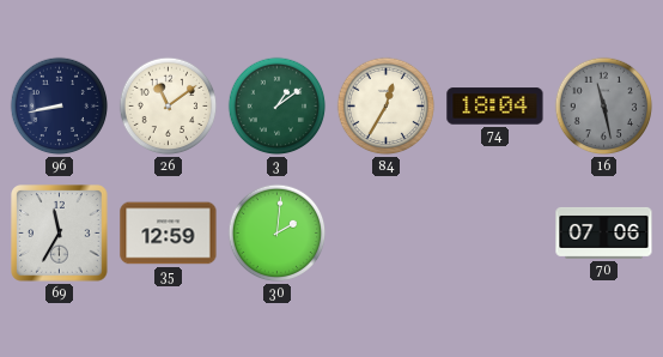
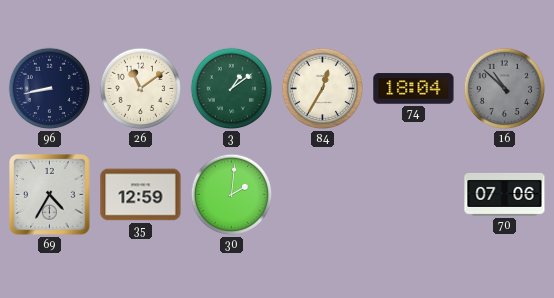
16: 11:28 -> 10:52
69: 11:35 -> 4:35
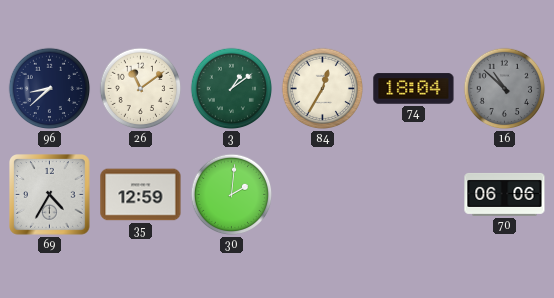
96: 8:43 -> 8:38
70: 07:06 -> 06:06
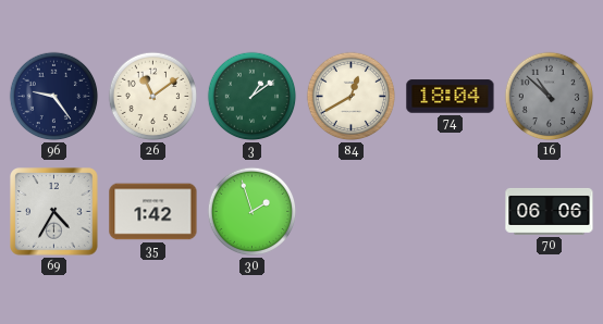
96: 8:38 -> 9:24
84: 12:35 -> 12:40
35: 12:59 -> 1:42
30: 2:01 -> 1:57
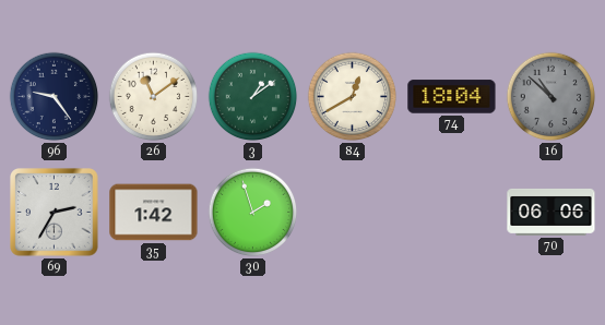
69: 4:35 -> 2:35
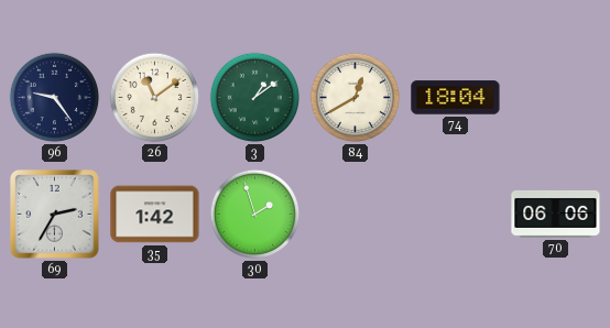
16: 10:52 -> none
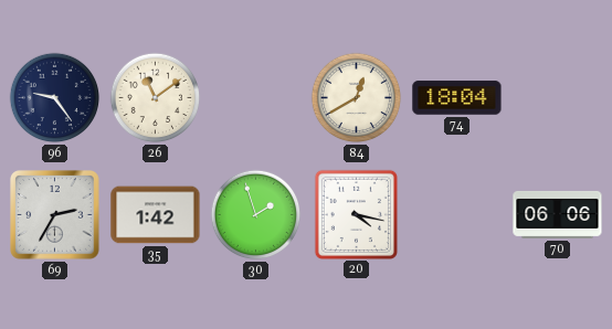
3: 1:09 -> none
20: none -> 4:17
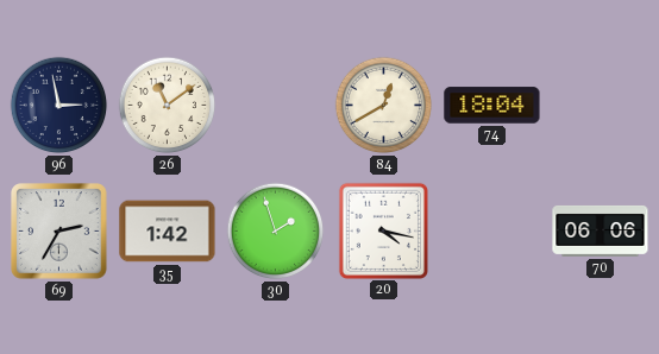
96: 9:24 -> 2:58
